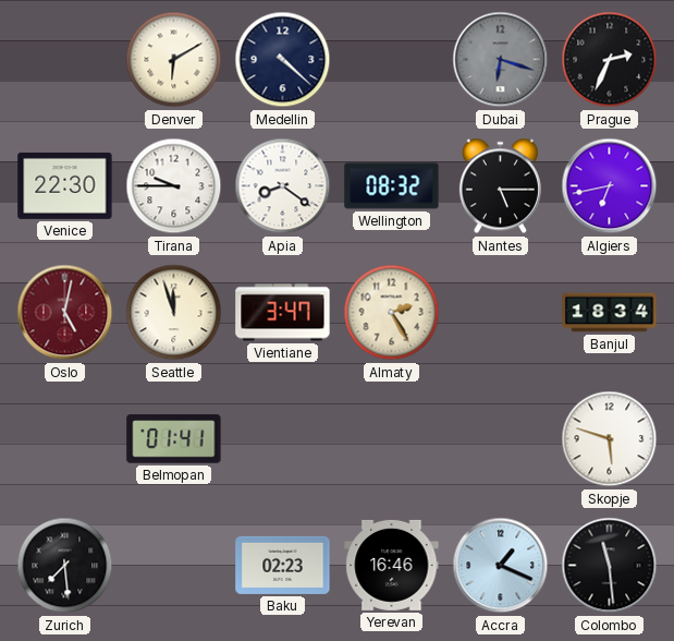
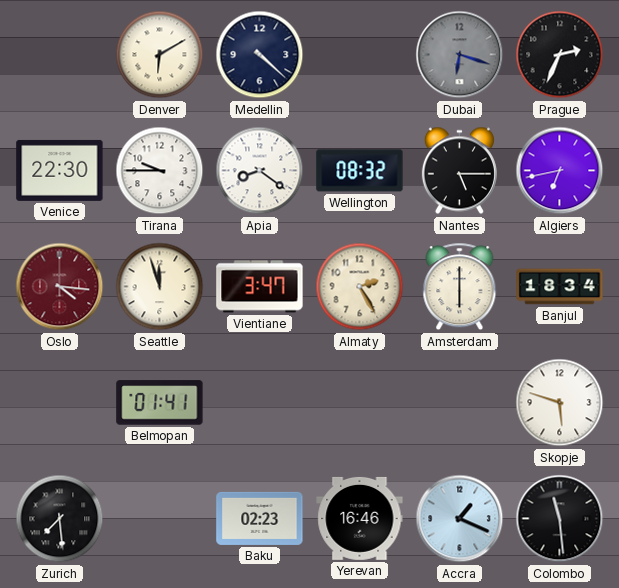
Oslo: 5:02 -> 4:16
Amsterdam: none -> 6:00
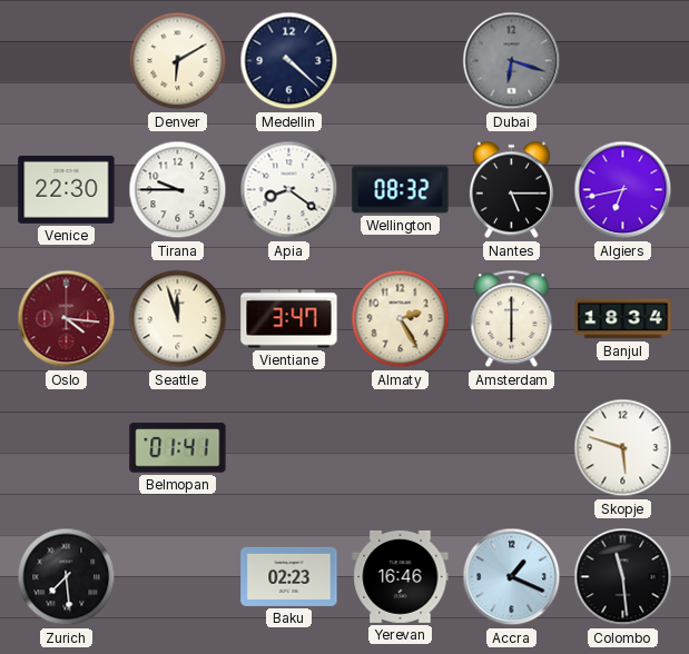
Prague: 2:34 -> none
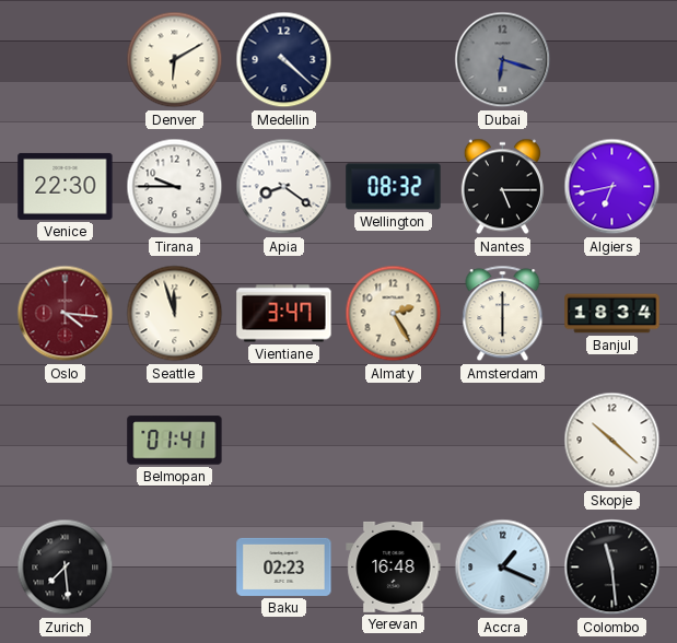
Skopje: 5:48 -> 10:22
Yerevan: 16:46 -> 16:48
